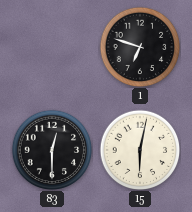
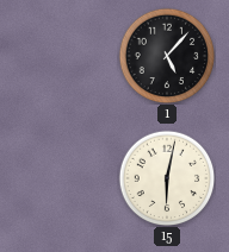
1: 6:48 -> 5:07
83: 12:30 -> none
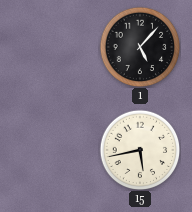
15: 6:02 -> 5:43
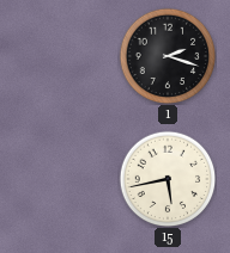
1: 5:07 -> 2:18
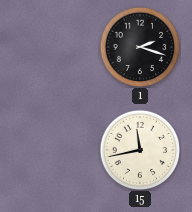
15: 5:43 -> 11:43
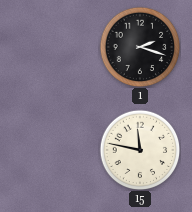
15: 11:43 -> 11:47
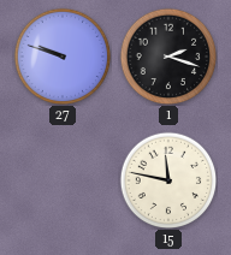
27: none -> 9:48
